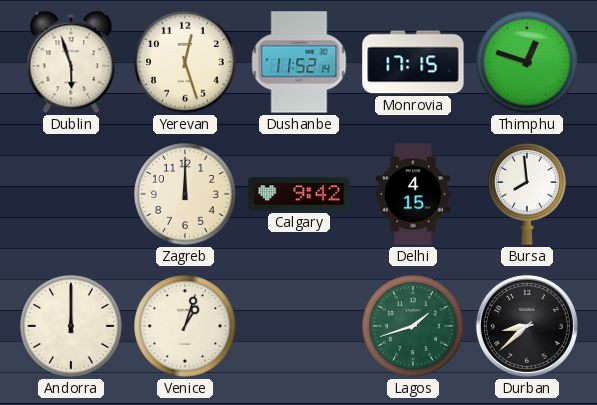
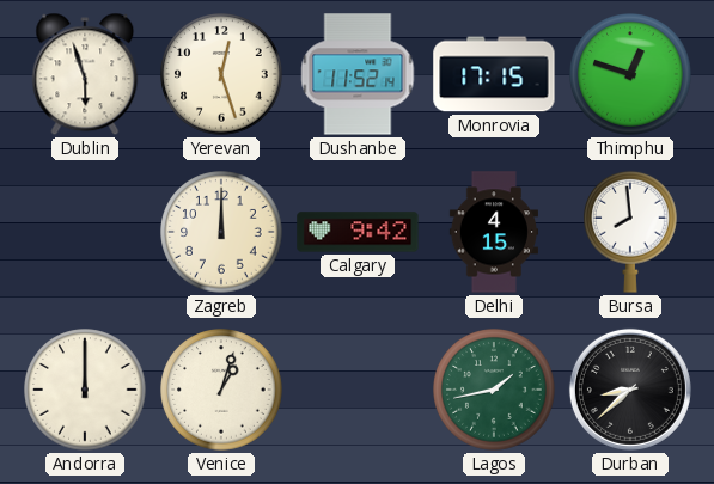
Lagos: 1:42 -> 1:43
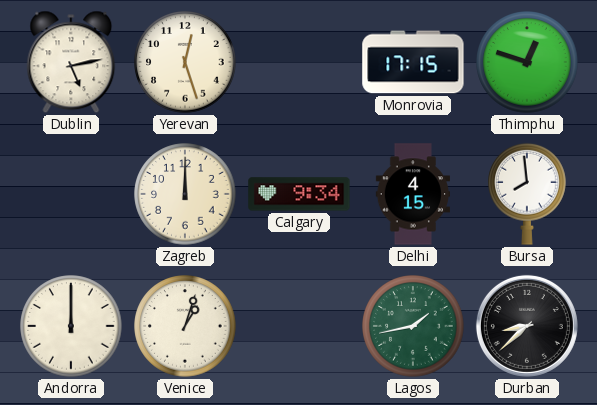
Dublin: 5:57 -> 5:13
Dushanbe: 11:52 -> none
Calgary: 9:42 -> 9:34
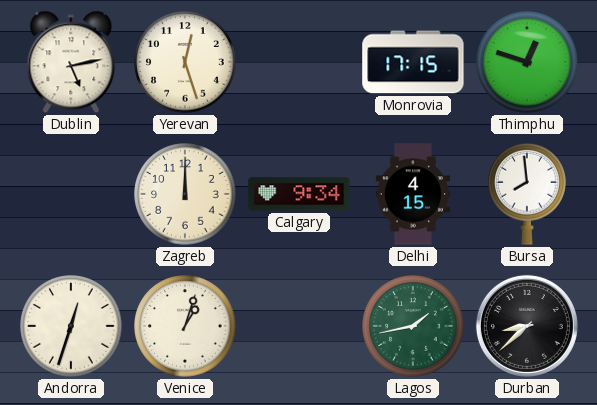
Andorra: 12:00 -> 12:33
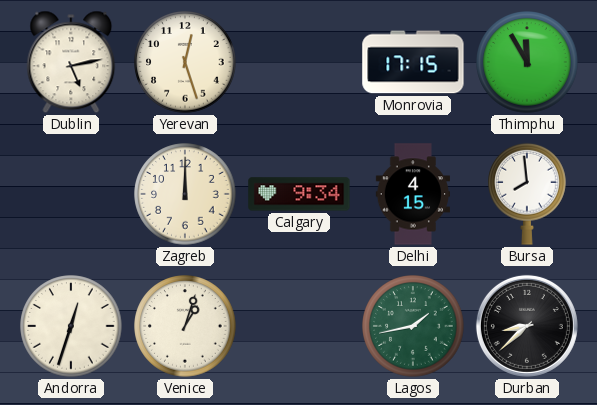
Thimphu: 12:48 -> 11:55
